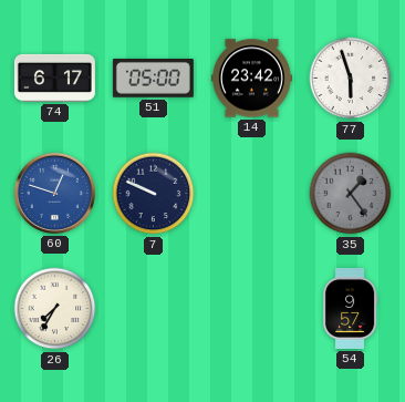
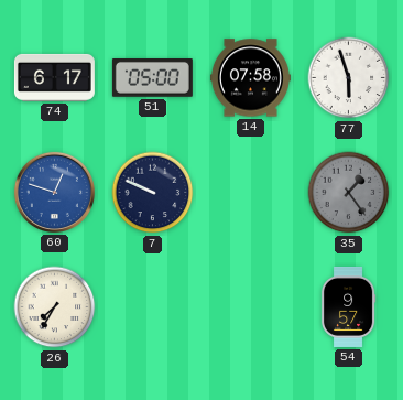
14: 23:42 -> 07:58
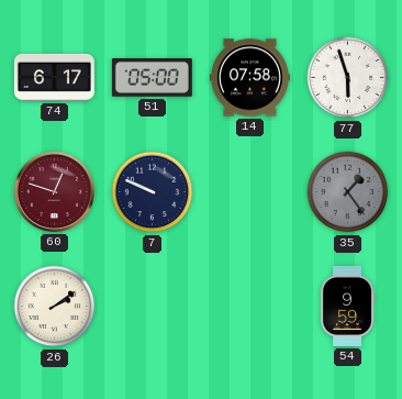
60 dial: blue -> burgundy
26: 7:35 -> 2:09
54: 9:57 -> 9:59
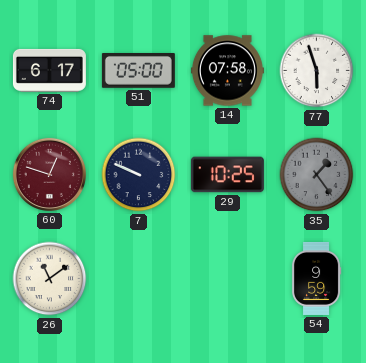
29: none -> 10:25
26: 2:09 -> 11:09
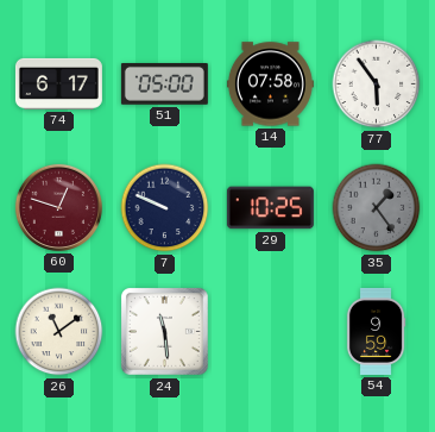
77: 5:57 -> 5:54
24: none -> 11:29
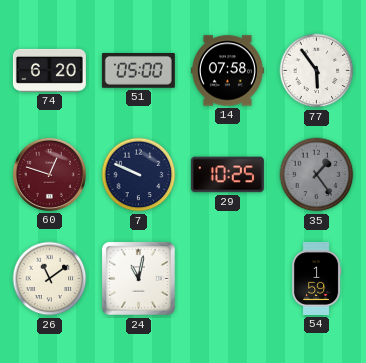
74: 6:17 -> 6:20
24: 11:29 -> 11:02
54: 9:59 -> 1:59
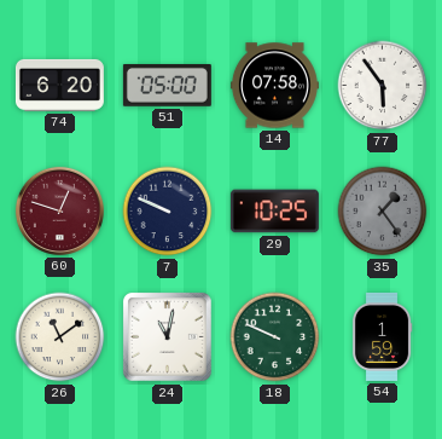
18: none -> 9:49
